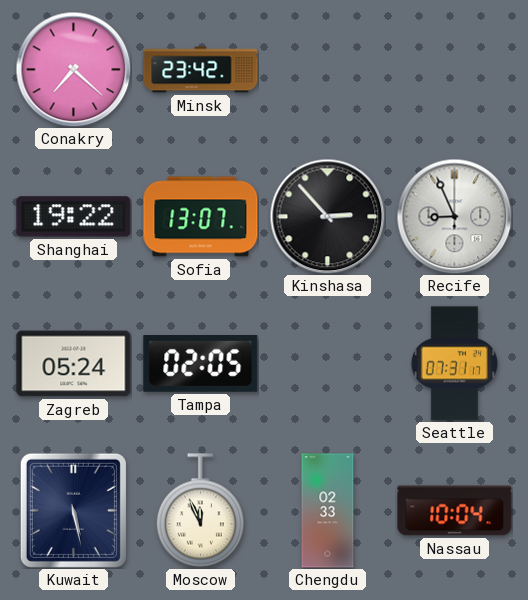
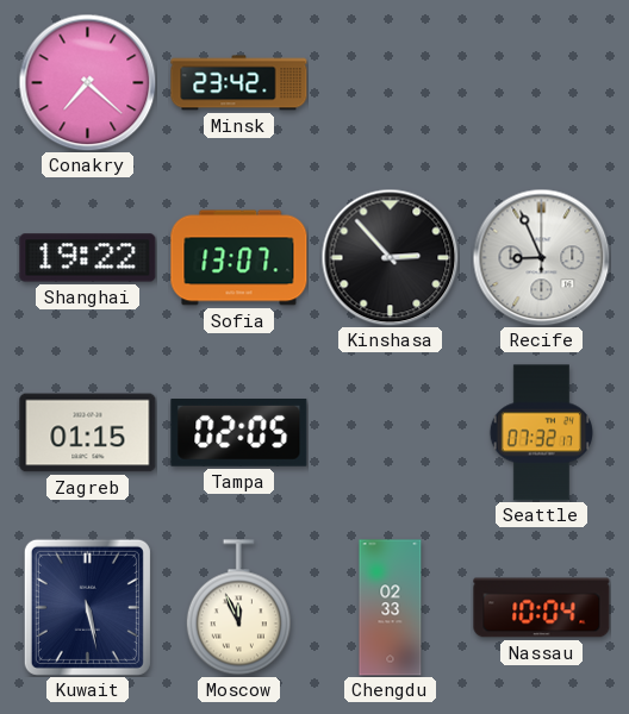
Zagreb: 05:24 -> 01:15
Seattle: 07:31 -> 07:32
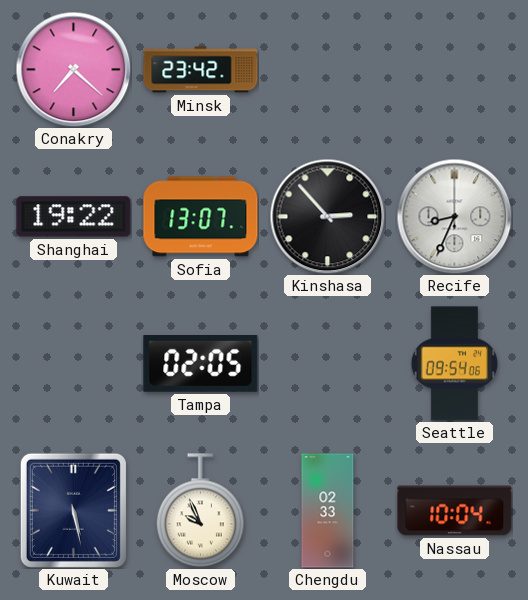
Recife: 8:56 -> 8:34
Zagreb: 01:15 -> none
Seattle: 07:32 -> 09:54
Moscow: 11:56 -> 9:56
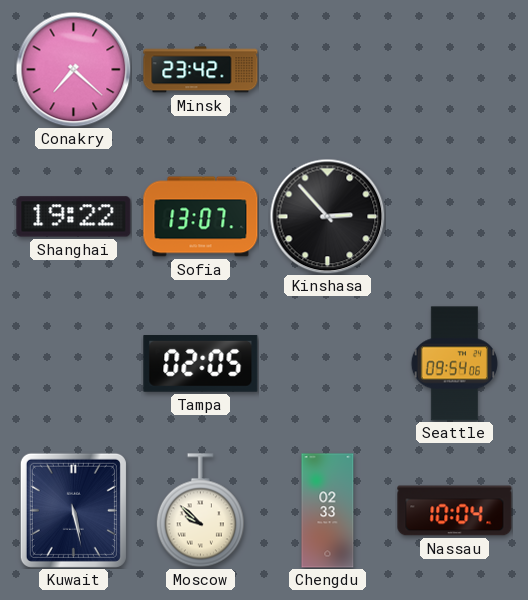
Recife: 8:34 -> none
Moscow: 9:56 -> 9:52
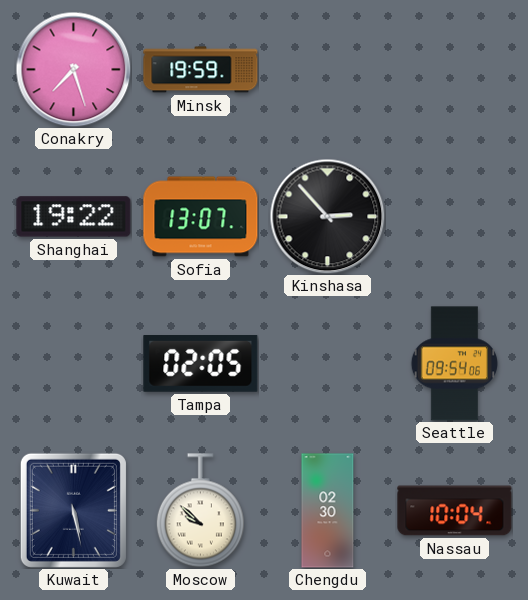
Conakry: 7:22 -> 7:27
Minsk: 23:42 -> 19:59
Chengdu: 02:33 -> 02:30
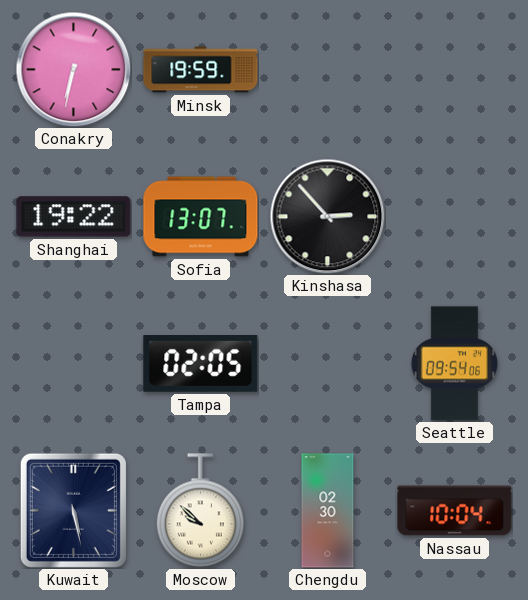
Conakry: 7:27 -> 6:32
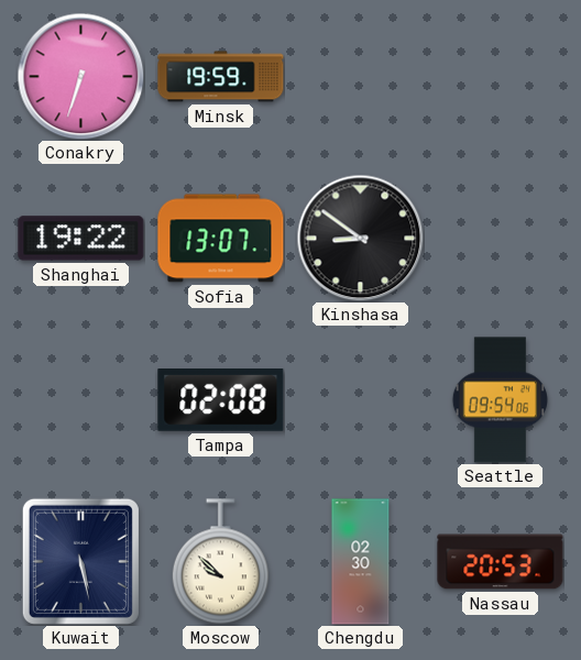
Conakry: 6:32 -> 6:33
Kinshasa: 2:53 -> 8:51
Tampa: 02:05 -> 02:08
Nassau: 10:04 -> 20:53
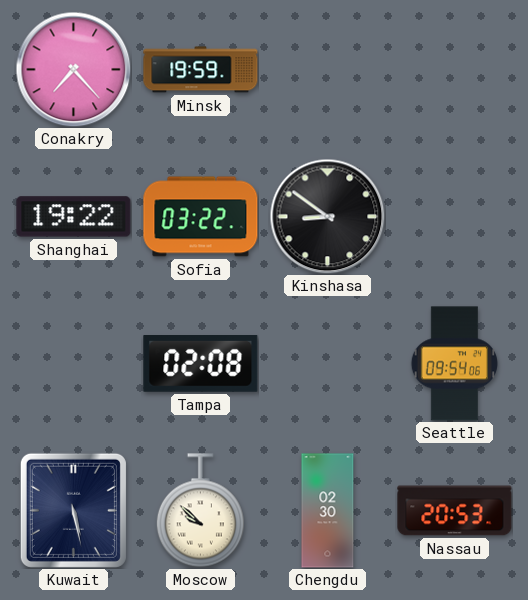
Conakry: 6:33 -> 7:23
Sofia: 13:07 -> 03:22
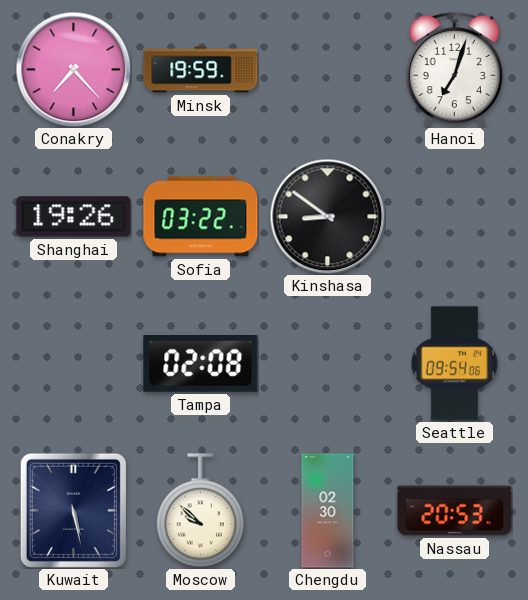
Hanoi: none -> 7:03
Shanghai: 19:22 -> 19:26
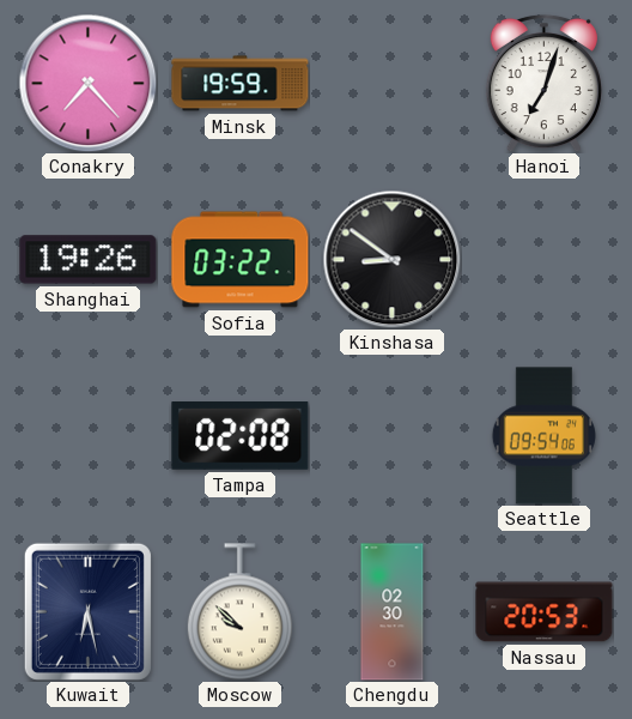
Kuwait: 5:28 -> 6:28
